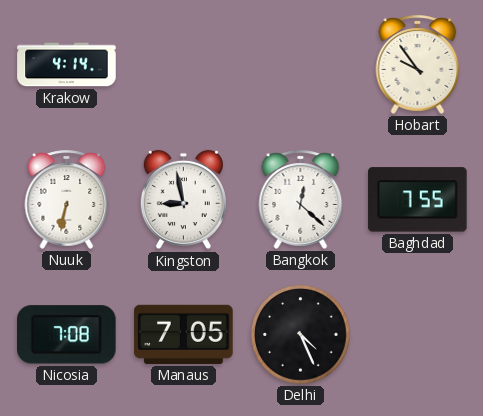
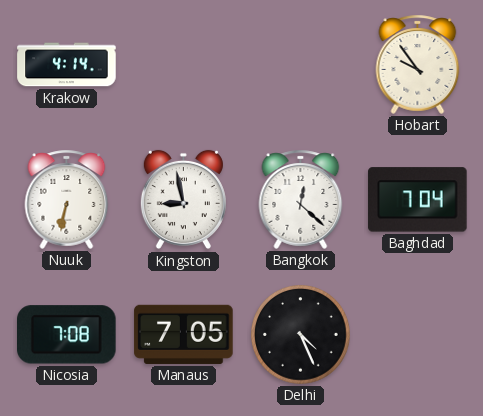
Baghdad: 7:55 -> 7:04
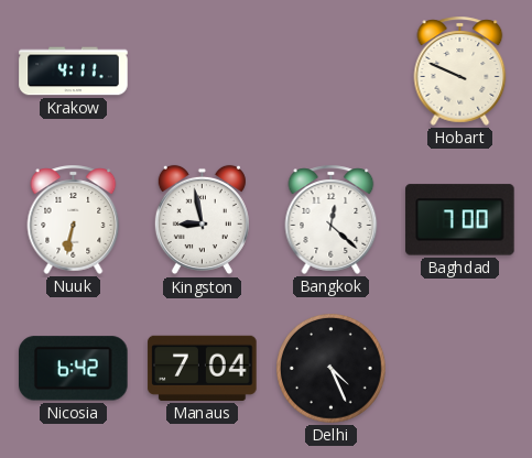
Krakow: 4:14 -> 4:11
Hobart: 9:54 -> 9:49
Baghdad: 7:04 -> 7:00
Nicosia: 7:08 -> 6:42
Manaus: 7:05 -> 7:04
